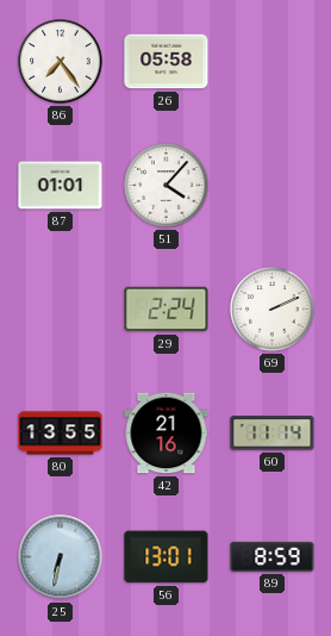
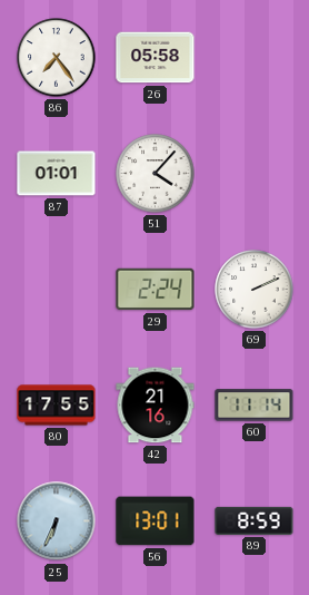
80: 13:55 -> 17:55
25: 6:32 -> 6:34
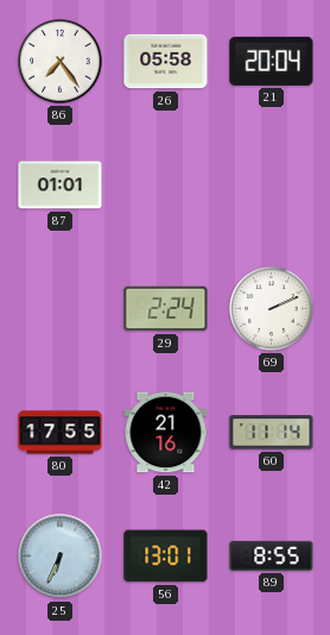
21: none -> 20:04
51: 4:07 -> none
89: 8:59 -> 8:55
